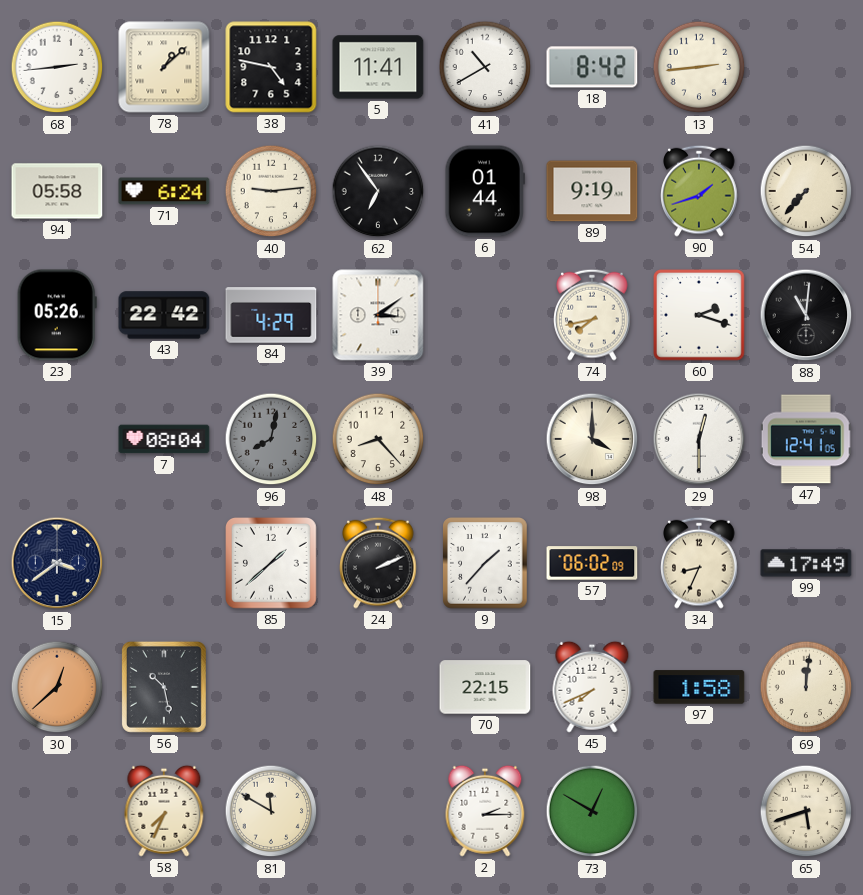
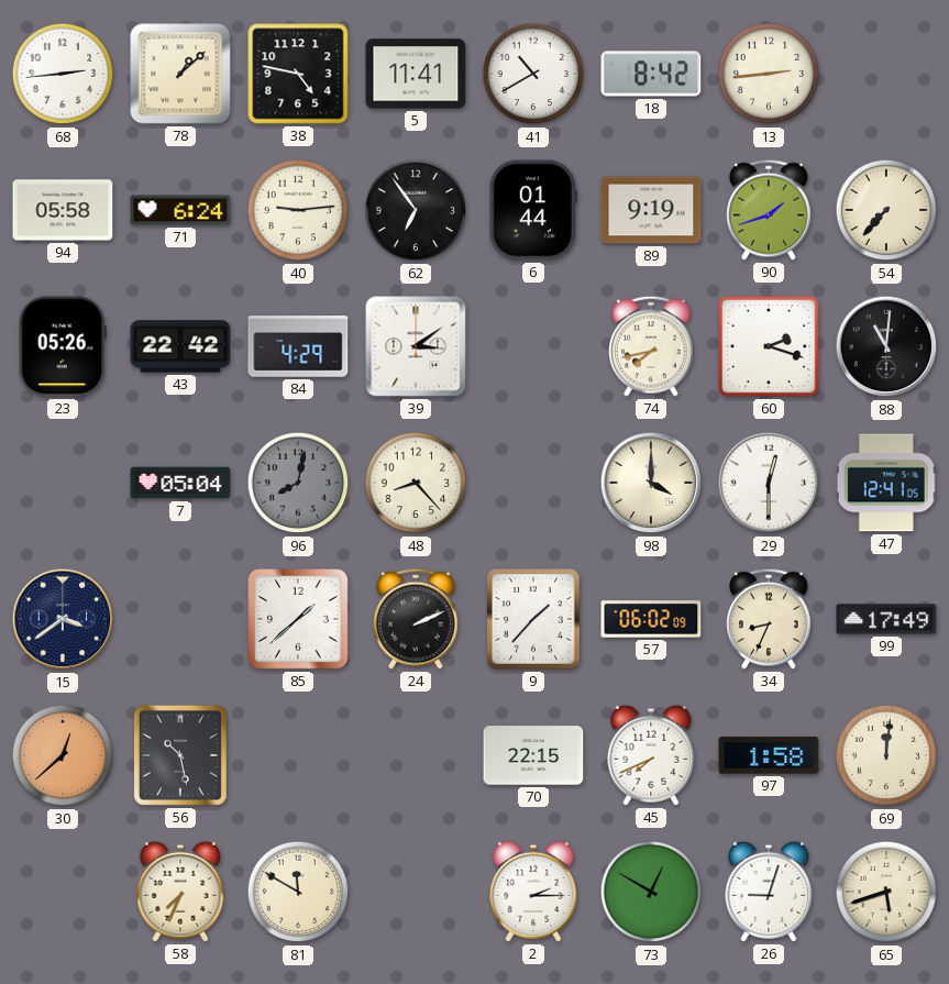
7: 08:04 -> 05:04
26: none -> 9:03
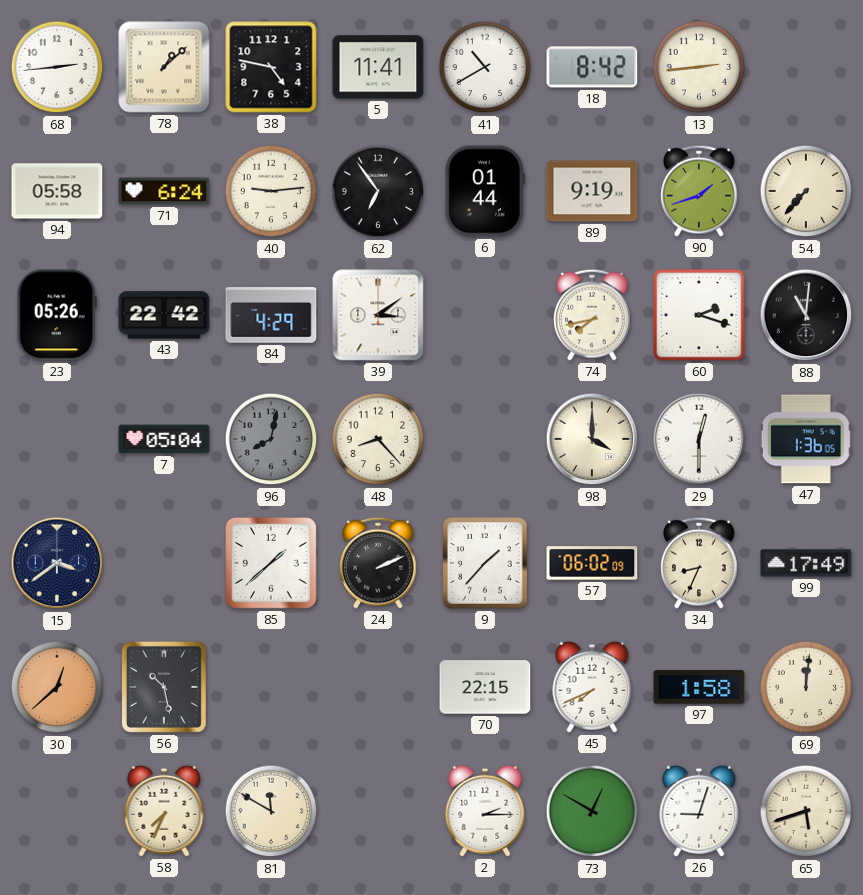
47: 12:41 -> 1:36
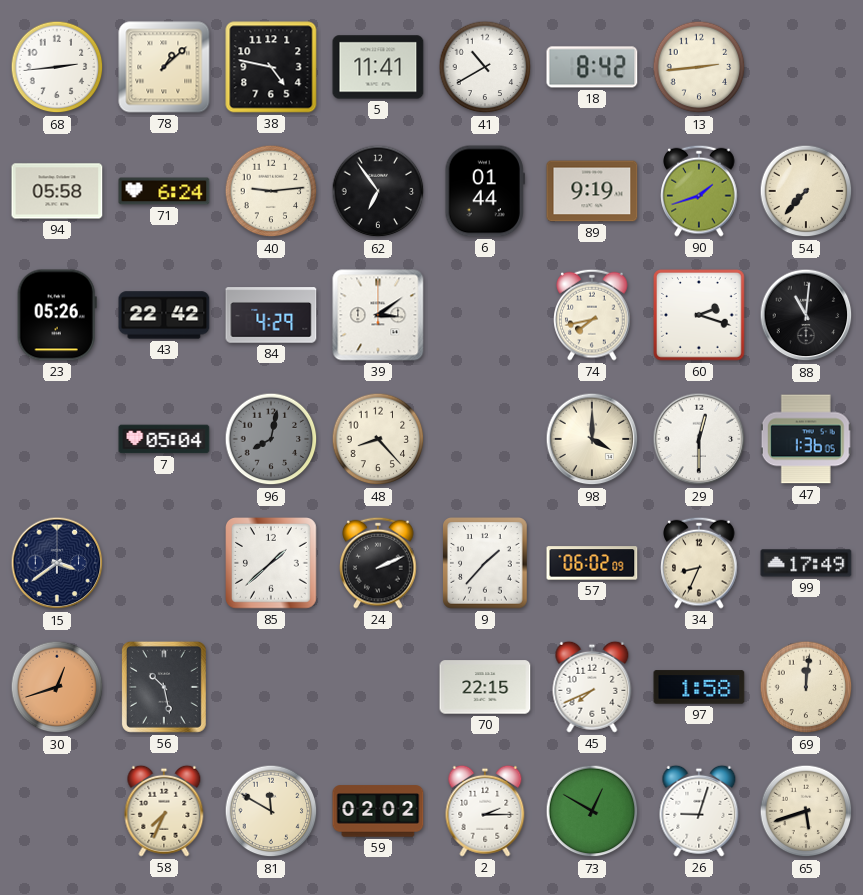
30: 12:38 -> 12:42
59: none -> 02:02
